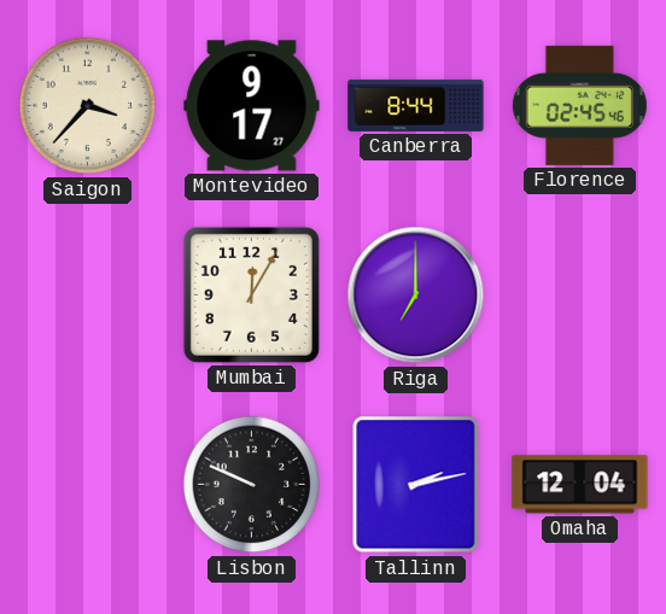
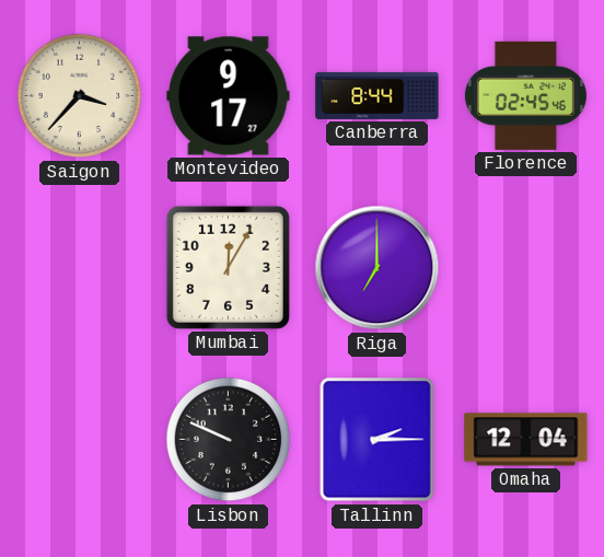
Tallinn: 2:13 -> 2:15
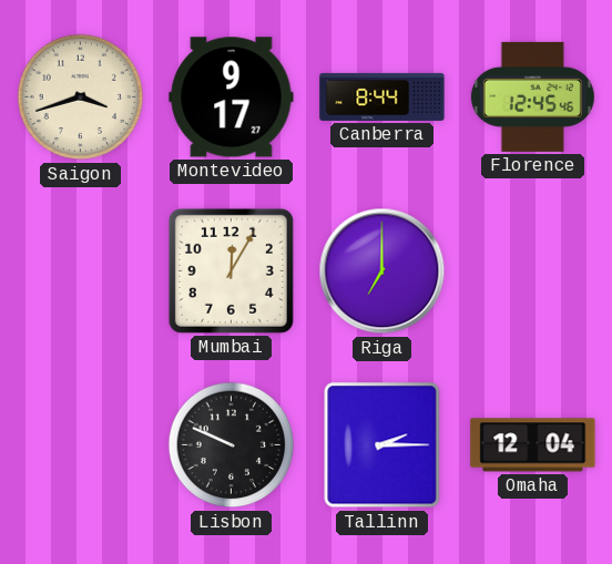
Saigon: 3:37 -> 3:42
Florence: 02:45 -> 12:45
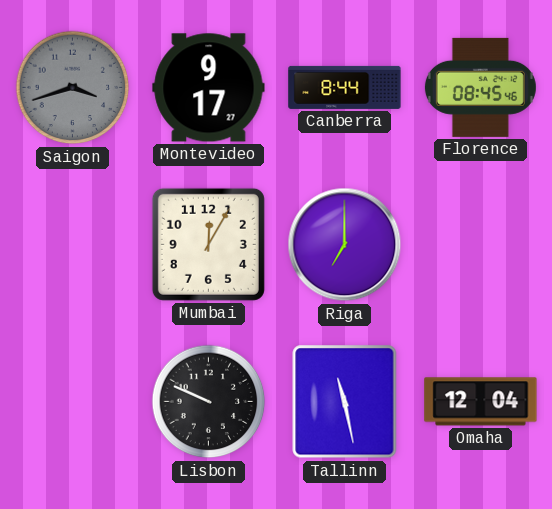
Saigon dial: cream -> grey
Florence: 12:45 -> 08:45
Tallinn: 2:15 -> 11:28
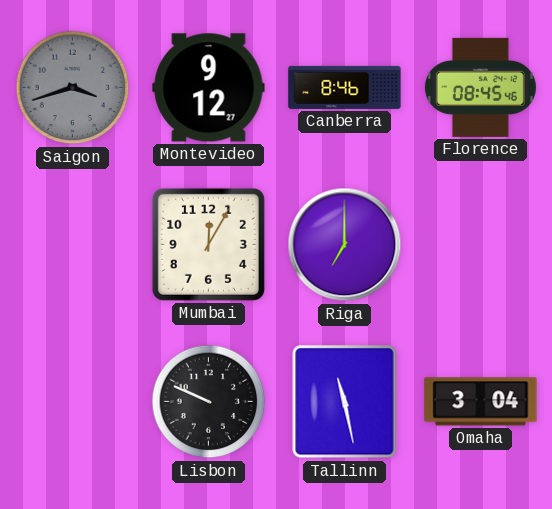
Montevideo: 9:17 -> 9:12
Canberra: 8:44 -> 8:46
Omaha: 12:04 -> 3:04
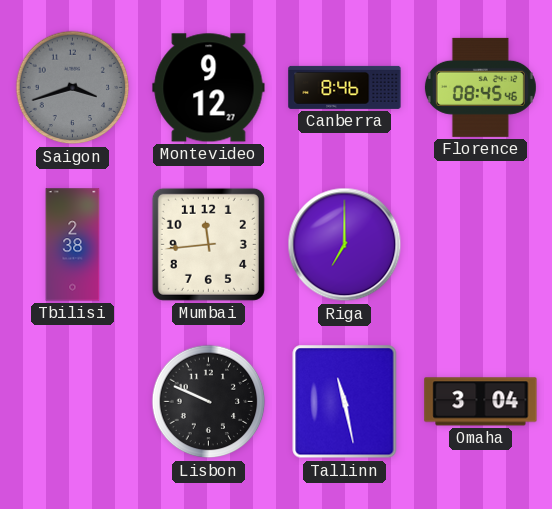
Tbilisi: none -> 2:38
Mumbai: 12:05 -> 11:44
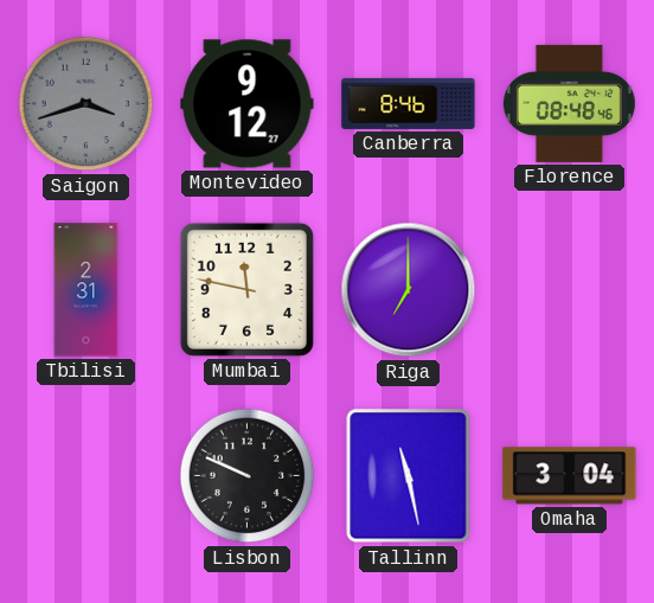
Florence: 08:45 -> 08:48
Tbilisi: 2:38 -> 2:31
Mumbai: 11:44 -> 11:47
